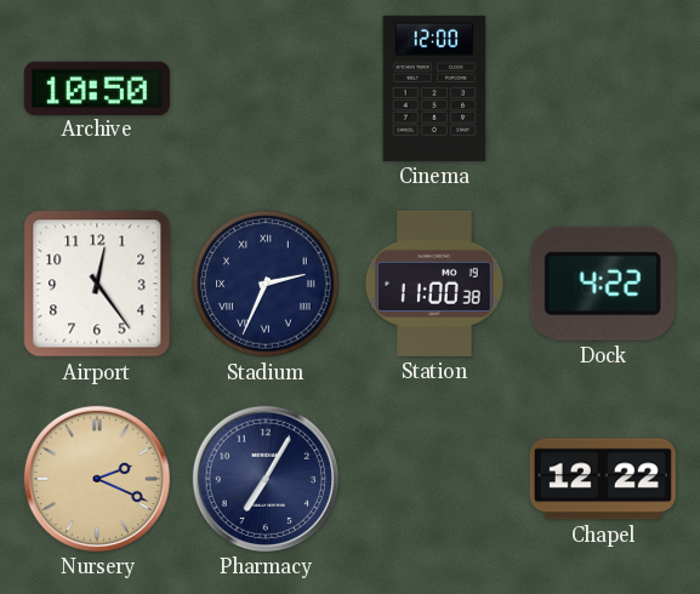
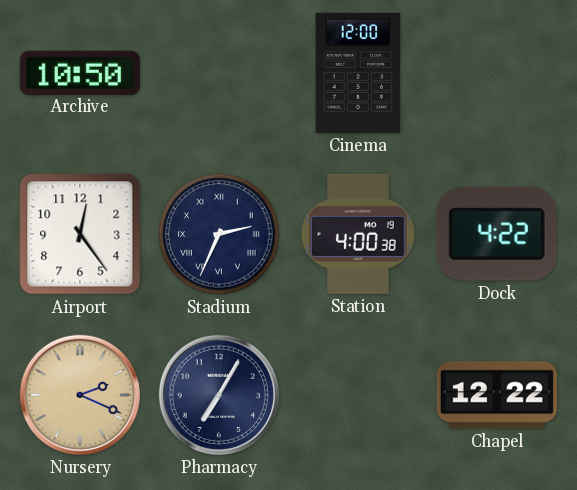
Station: 11:00 -> 4:00
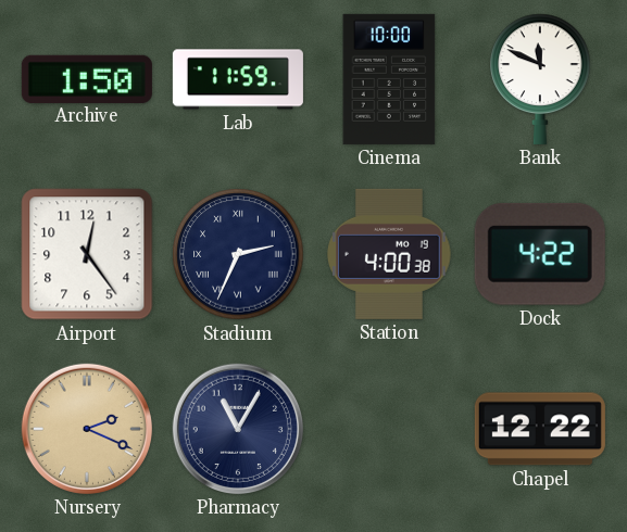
Archive: 10:50 -> 1:50
Lab: none -> 11:59
Cinema: 12:00 -> 10:00
Bank: none -> 11:49
Pharmacy: 7:05 -> 11:05
